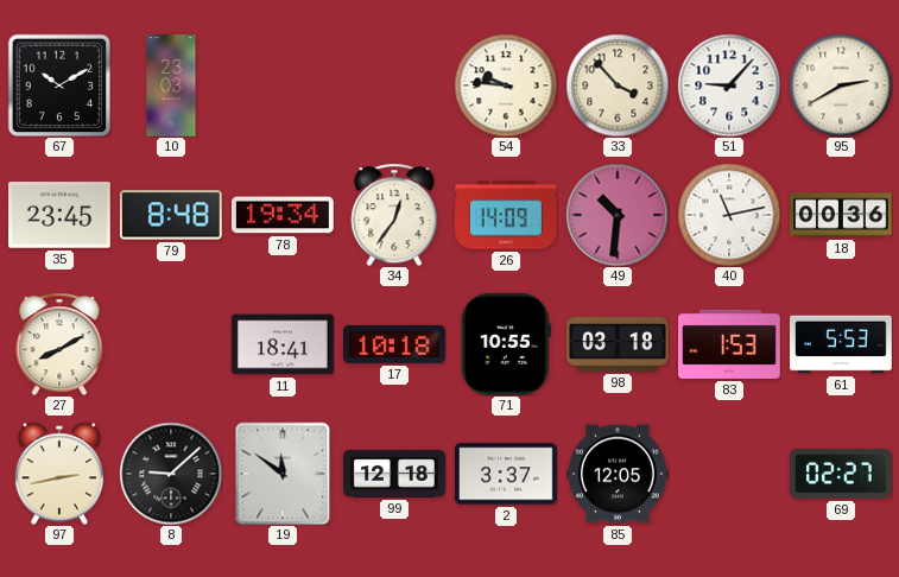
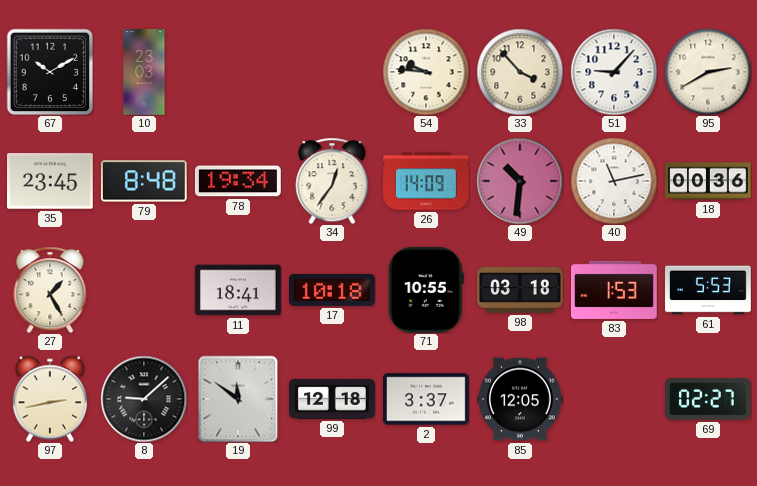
27: 8:10 -> 1:25
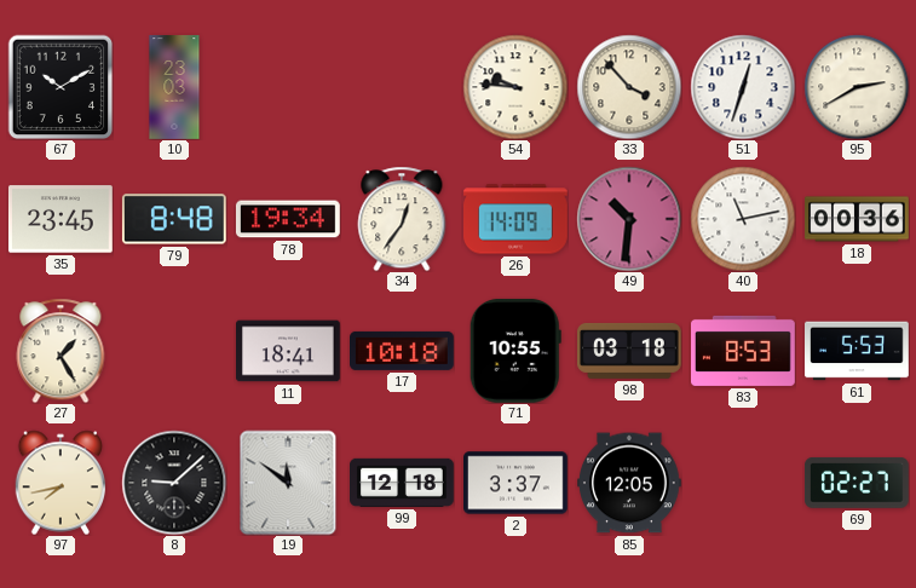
51: 9:07 -> 12:33
83: 1:53 -> 8:53
97: 2:43 -> 7:43
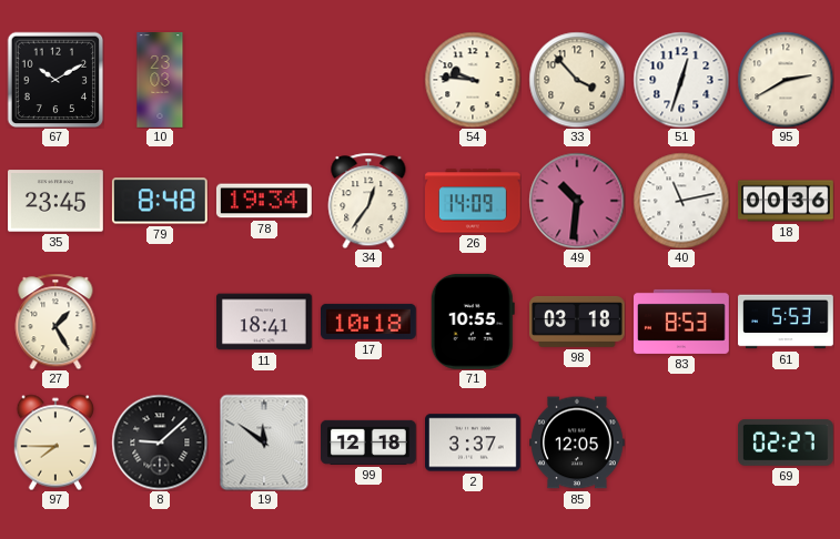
97: 7:43 -> 7:45
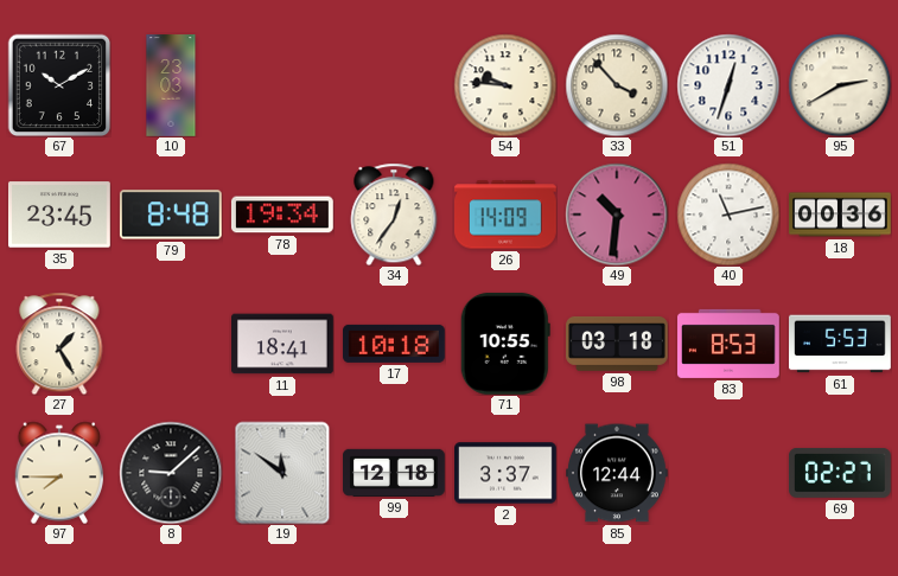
85: 12:05 -> 12:44
